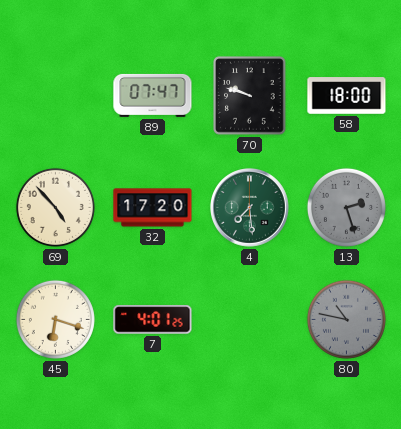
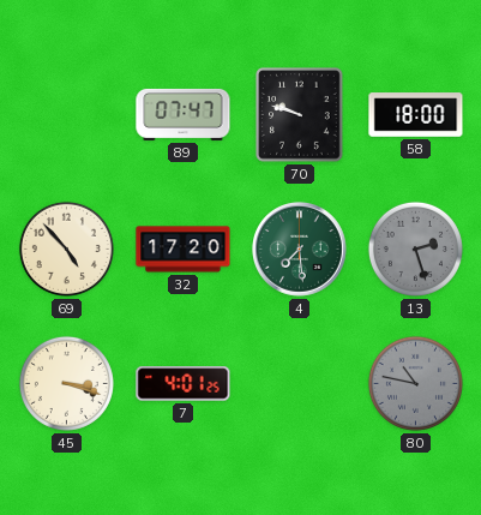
45: 6:18 -> 3:18
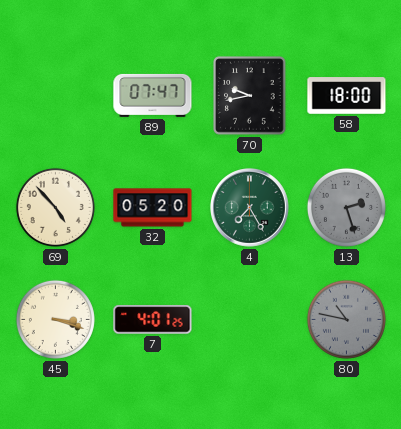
70: 9:48 -> 9:43
32: 17:20 -> 05:20
4: 7:29 -> 7:25
